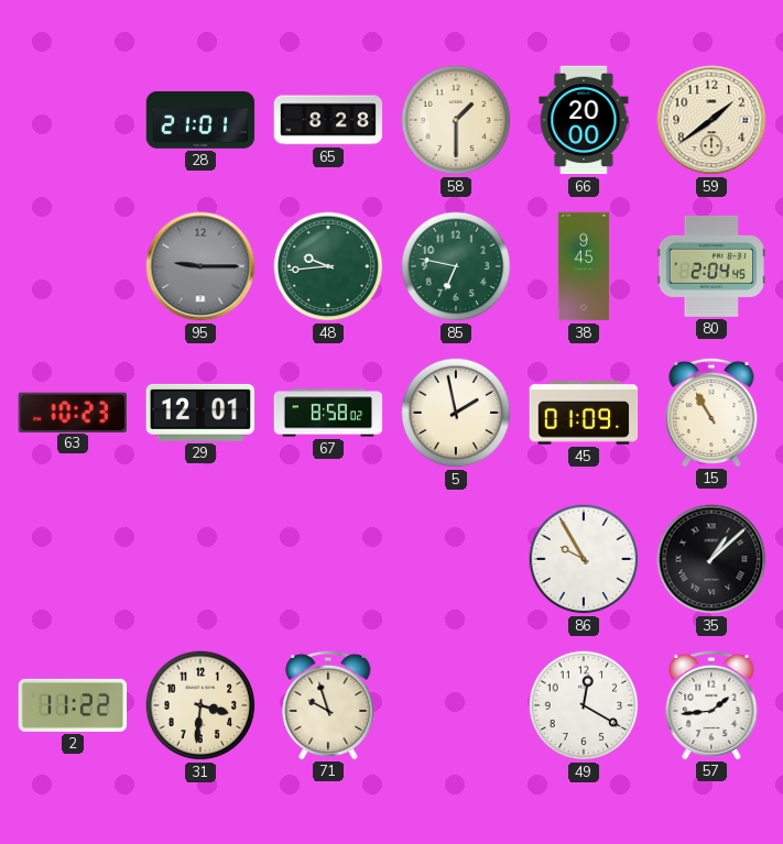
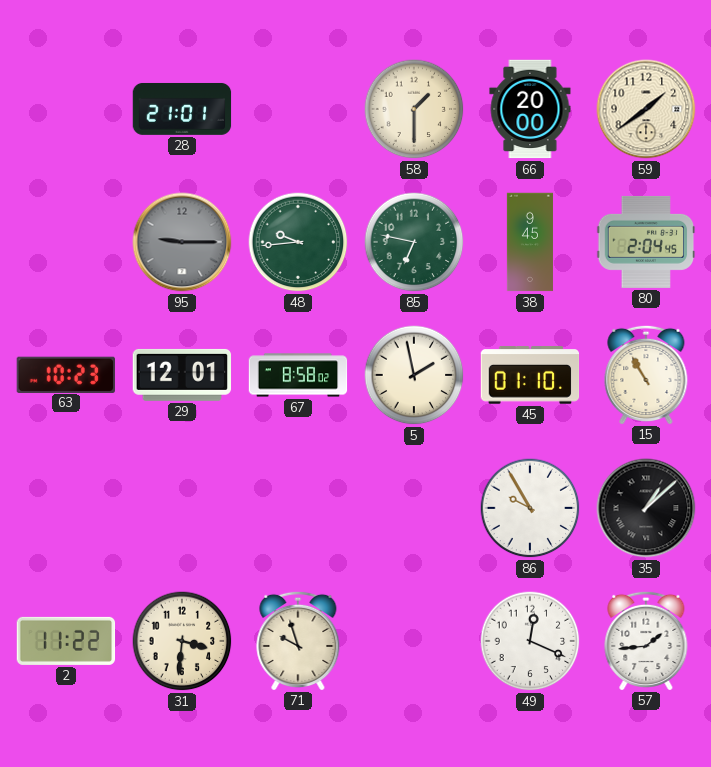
65: 8:28 -> none
45: 01:09 -> 01:10
49: 12:20 -> 12:19
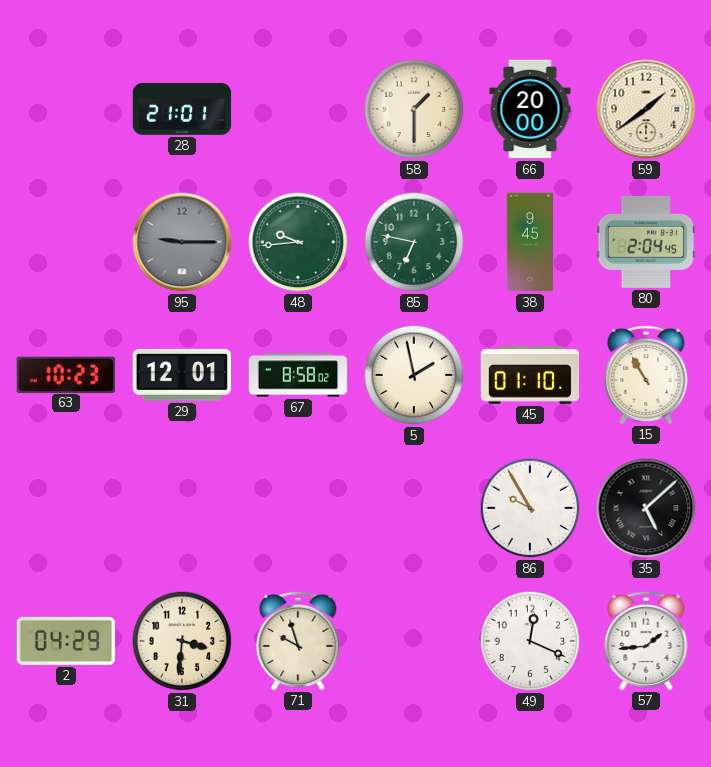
35: 1:08 -> 5:08
2: 11:22 -> 04:29
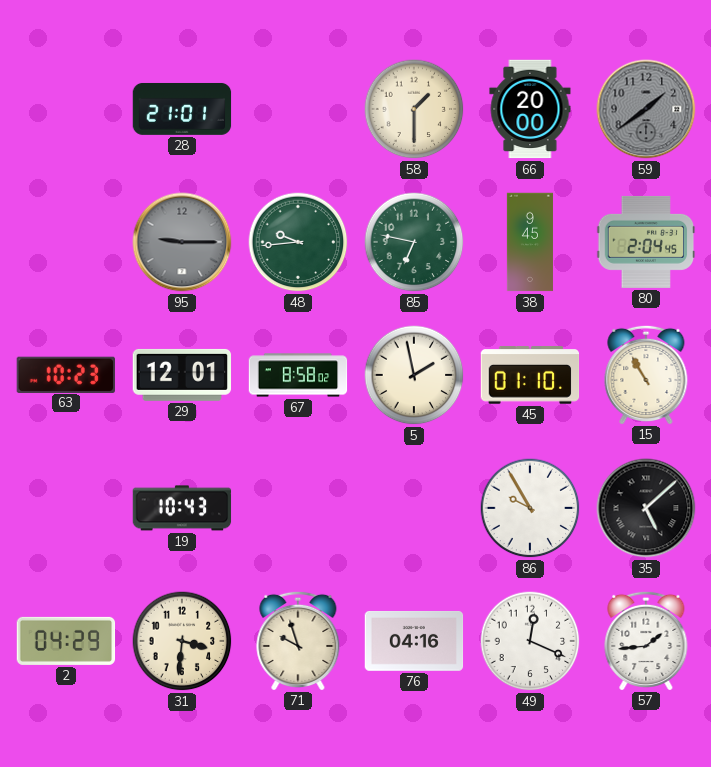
59 dial: cream -> grey
19: none -> 10:43
76: none -> 04:16
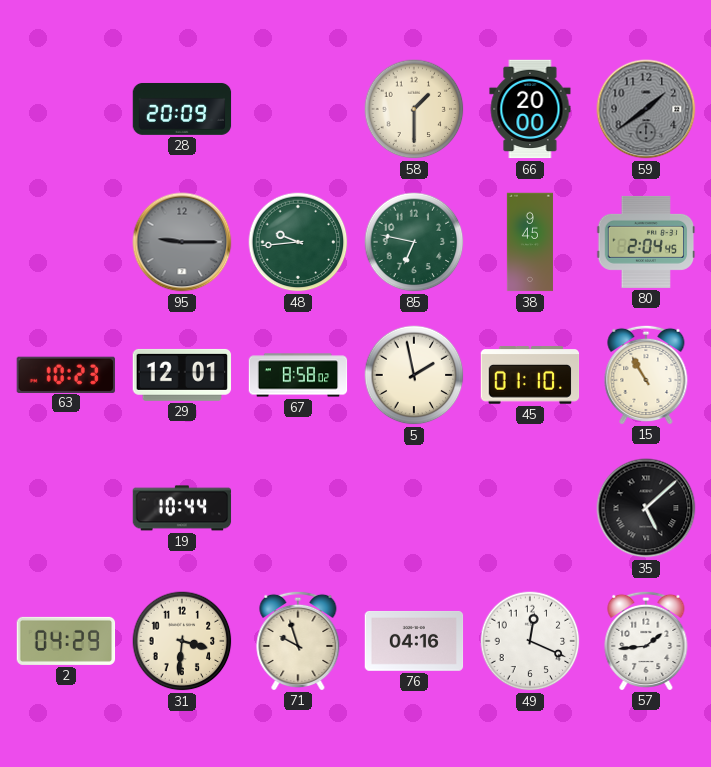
28: 21:01 -> 20:09
19: 10:43 -> 10:44
86: 9:55 -> none
